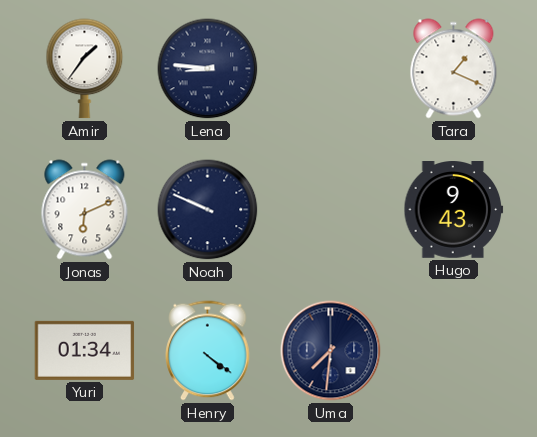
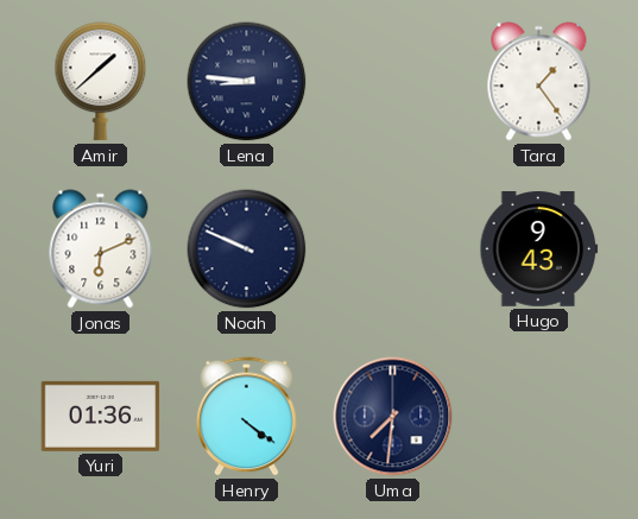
Amir: 1:36 -> 1:38
Tara: 1:19 -> 1:24
Yuri: 01:34 -> 01:36
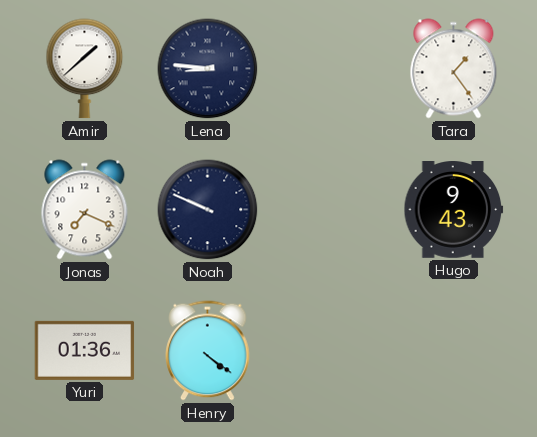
Jonas: 6:11 -> 7:19
Uma: 7:31 -> none
